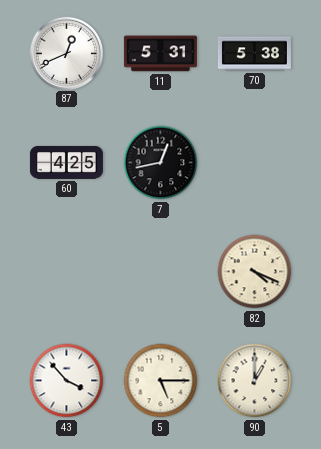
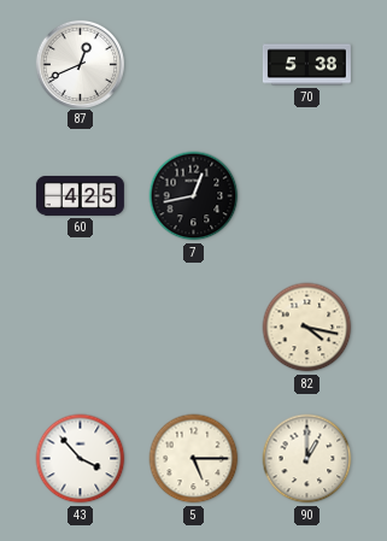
11: 5:31 -> none
82: 4:19 -> 4:17
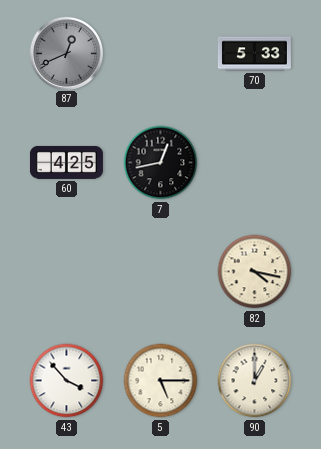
87 dial: white -> grey
70: 5:38 -> 5:33
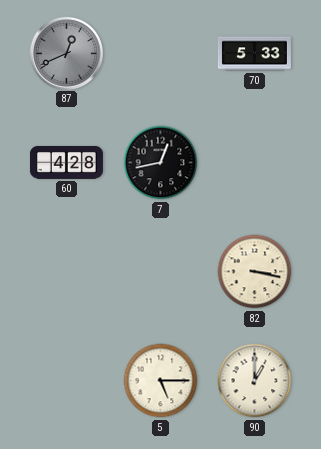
60: 4:25 -> 4:28
82: 4:17 -> 3:17
43: 3:53 -> none
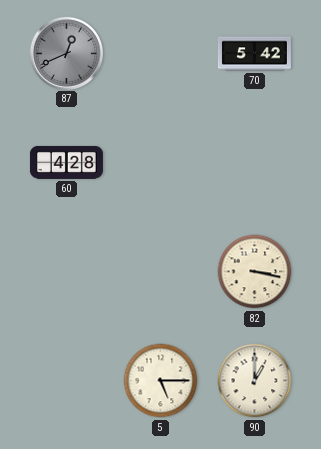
70: 5:33 -> 5:42
7: 12:43 -> none
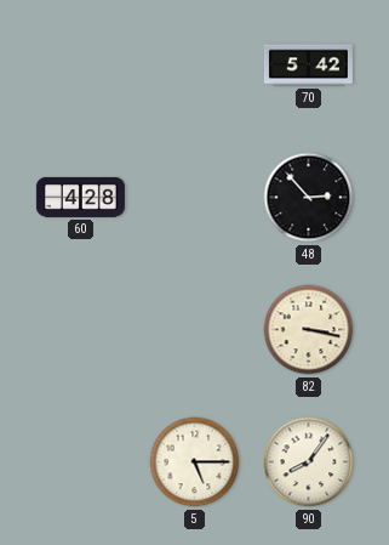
87: 12:41 -> none
48: none -> 2:53
90: 1:00 -> 8:06
